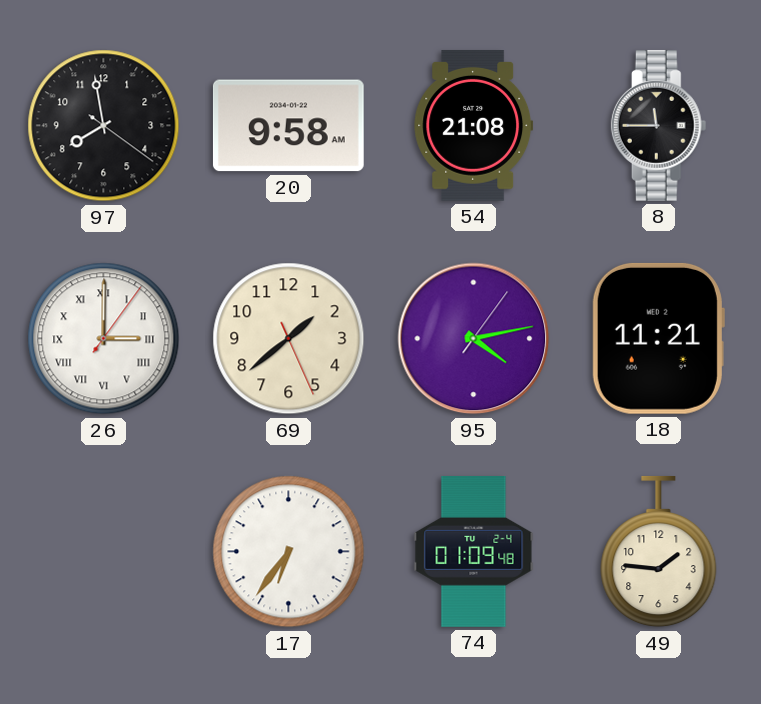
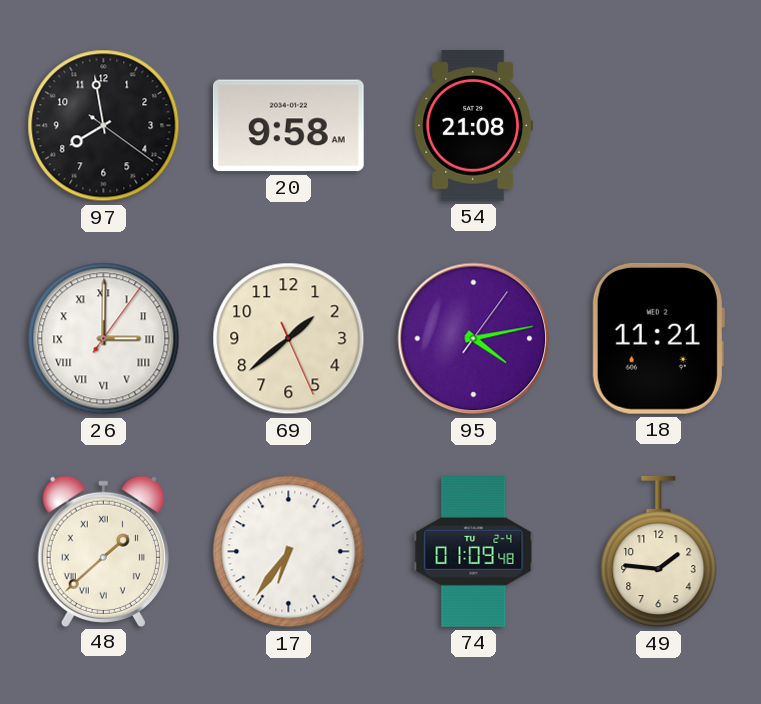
8: 11:45 -> none
48: none -> 1:38
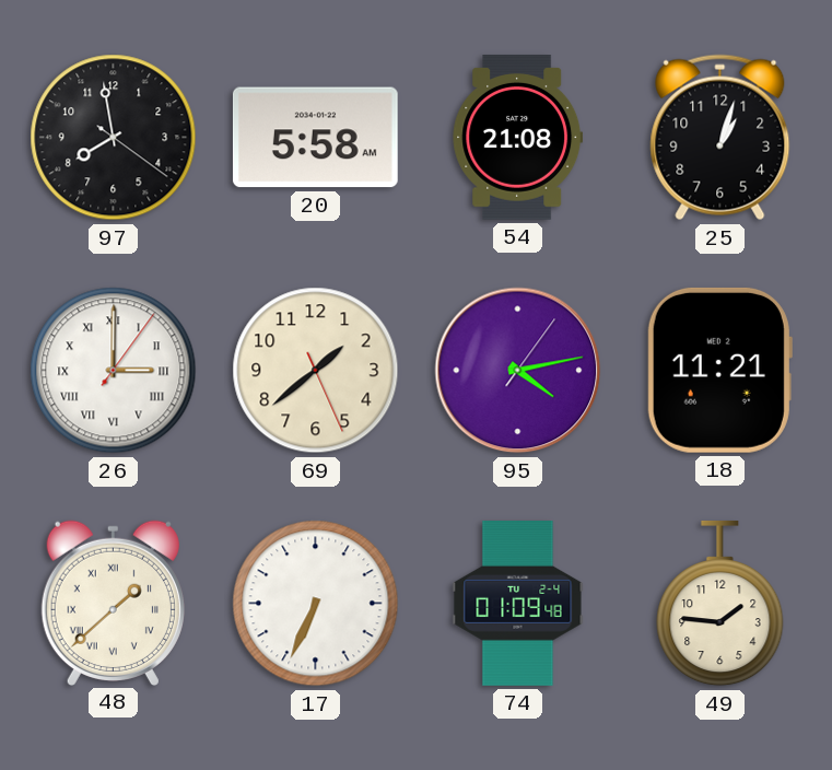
20: 9:58 -> 5:58
25: none -> 1:03
17: 6:36 -> 6:34
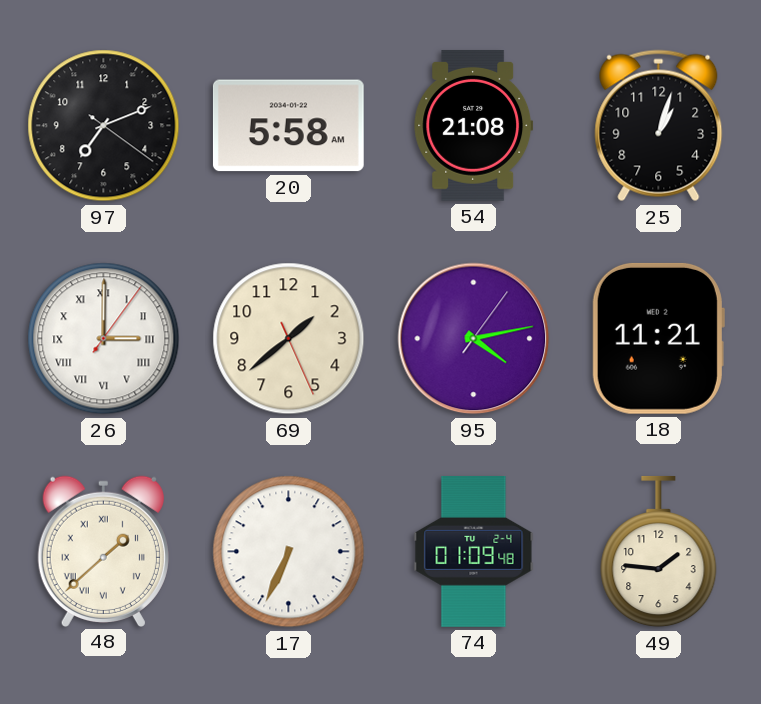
97: 7:58 -> 7:11
